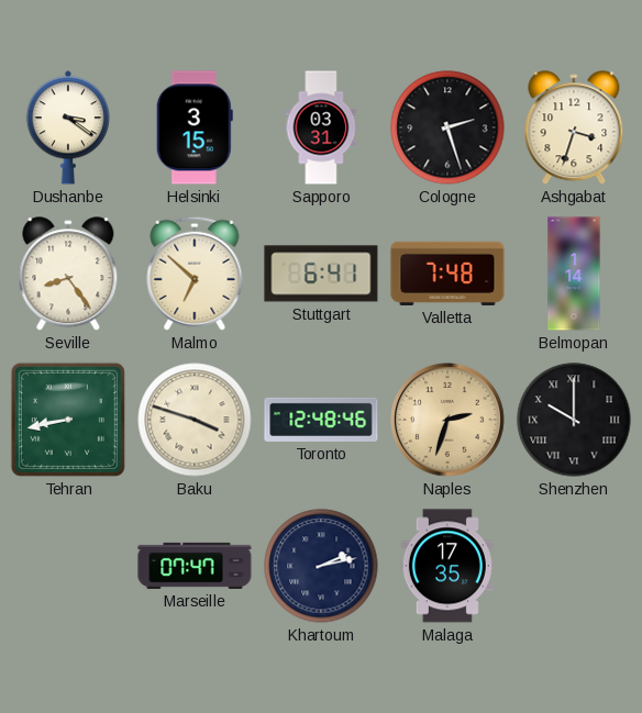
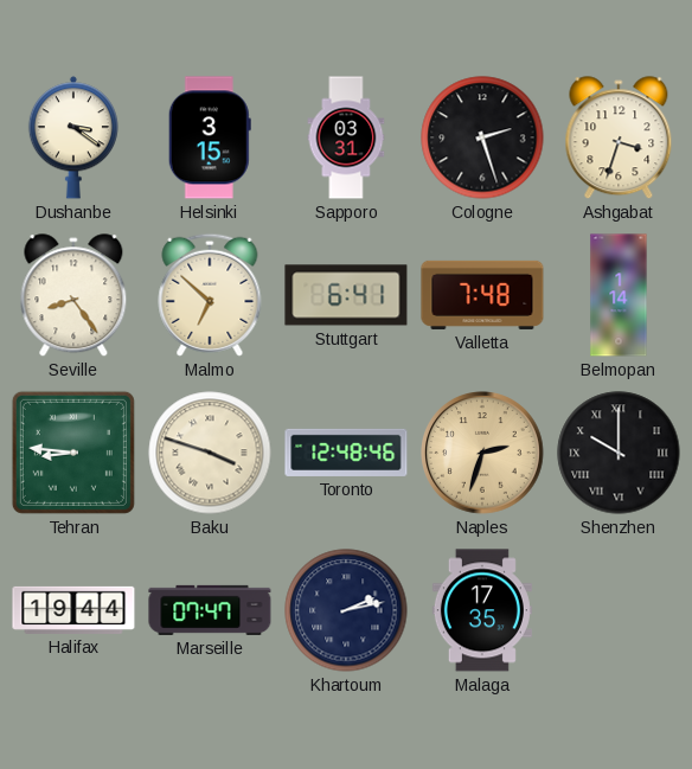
Tehran: 8:43 -> 8:46
Halifax: none -> 19:44
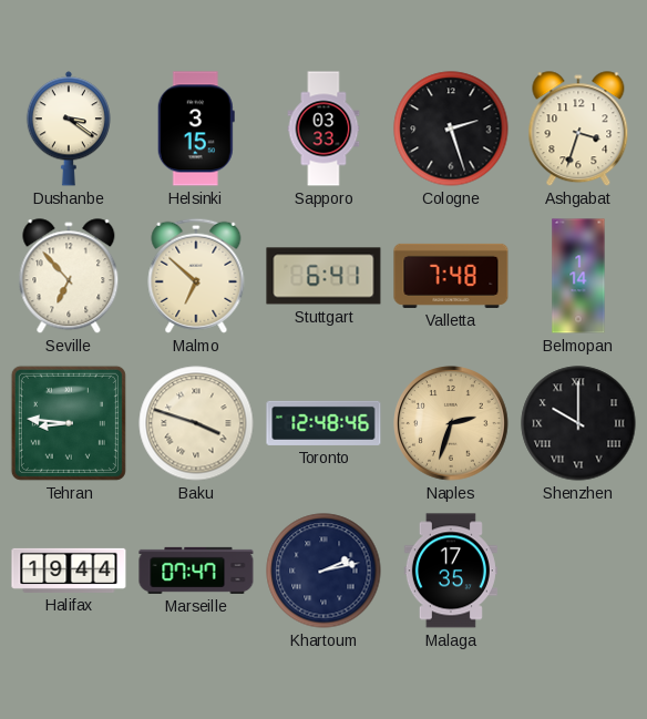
Sapporo: 03:31 -> 03:33
Seville: 8:24 -> 6:53
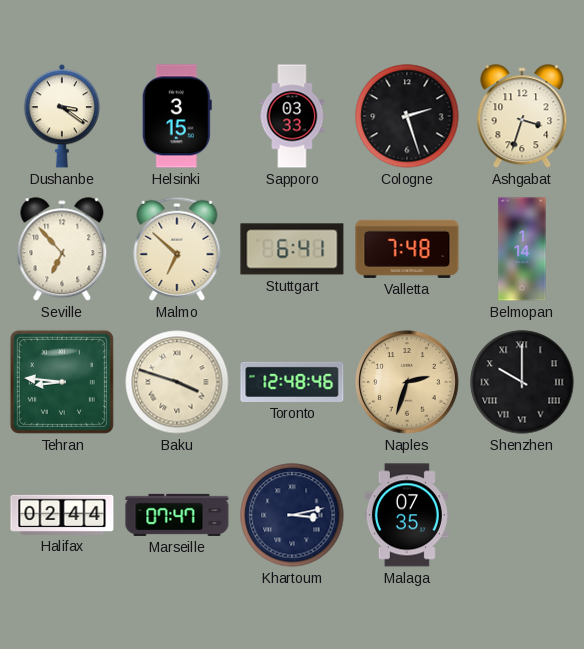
Halifax: 19:44 -> 02:44
Khartoum: 2:13 -> 3:13
Malaga: 17:35 -> 07:35
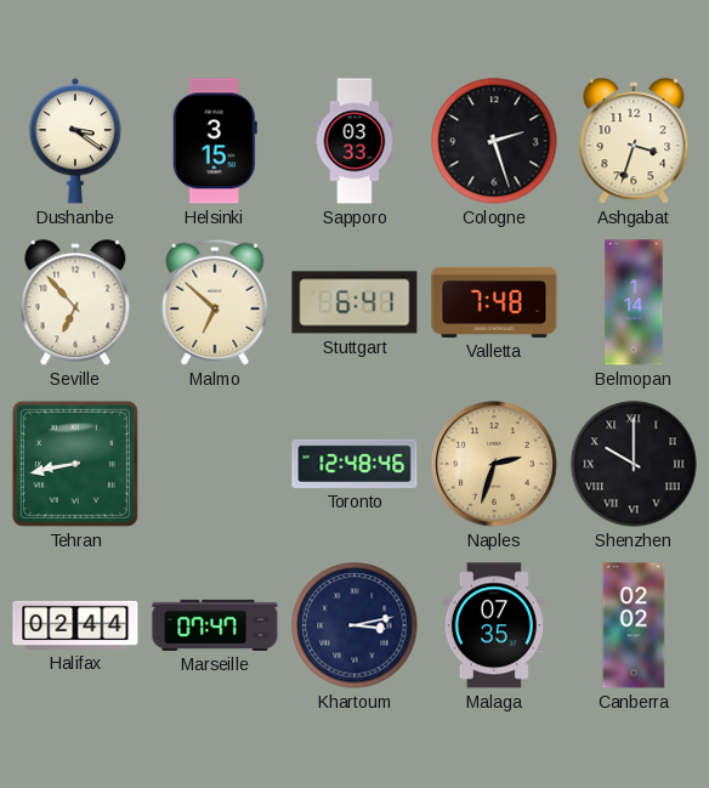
Tehran: 8:46 -> 8:43
Baku: 3:48 -> none
Canberra: none -> 02:02
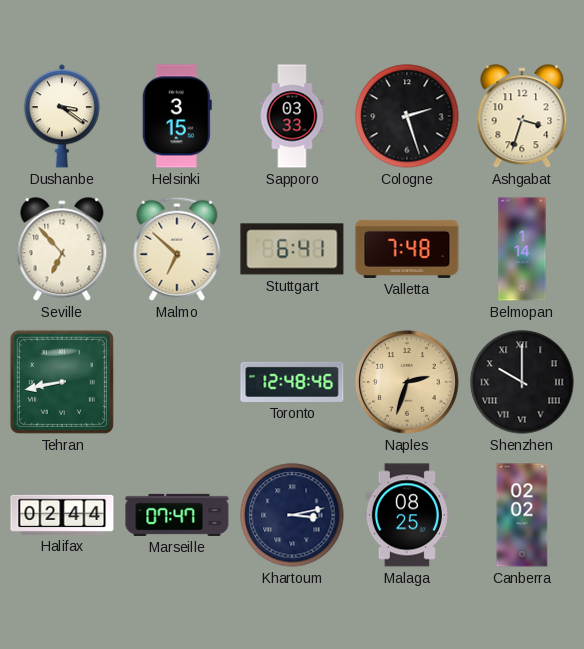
Malaga: 07:35 -> 08:25
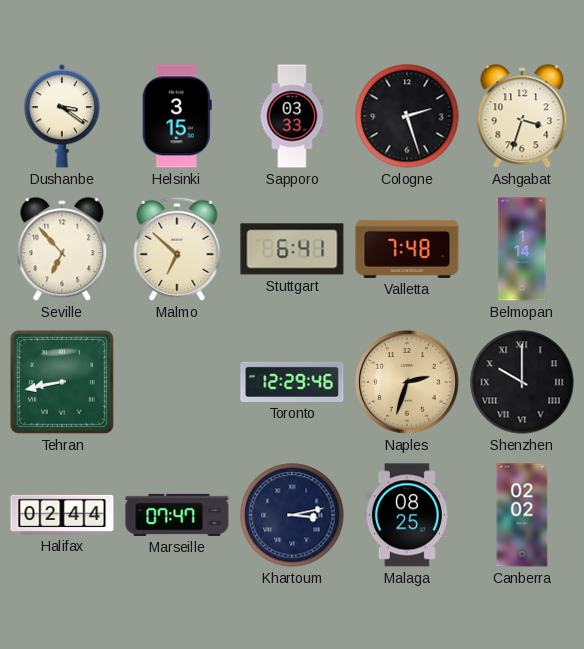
Toronto: 12:48 -> 12:29
